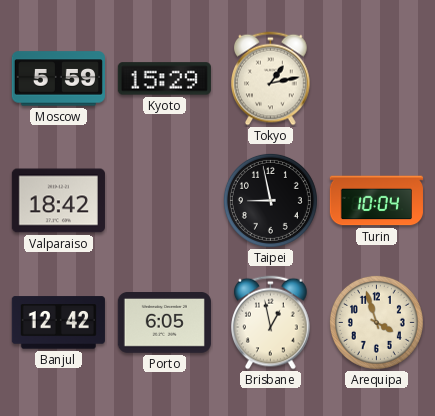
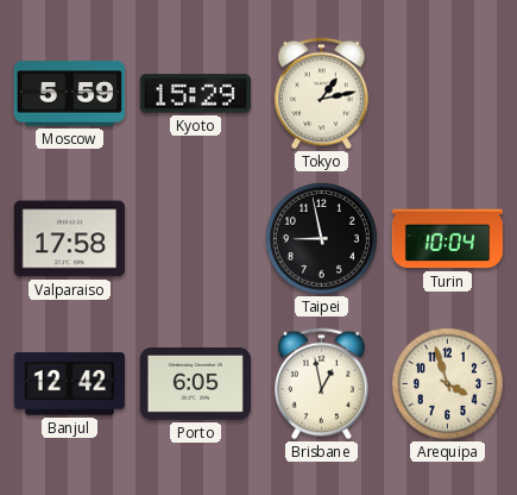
Valparaiso: 18:42 -> 17:58
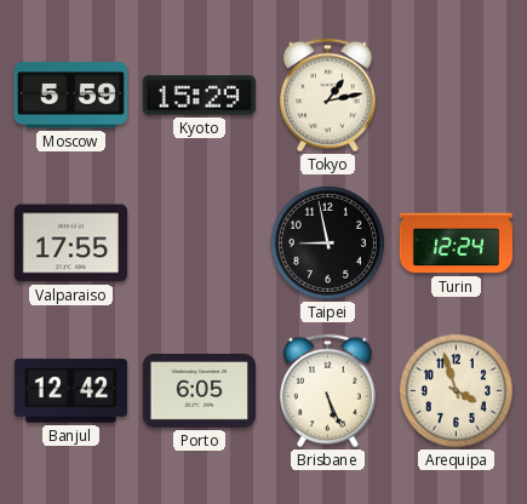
Valparaiso: 17:58 -> 17:55
Turin: 10:04 -> 12:24
Brisbane: 12:58 -> 5:26
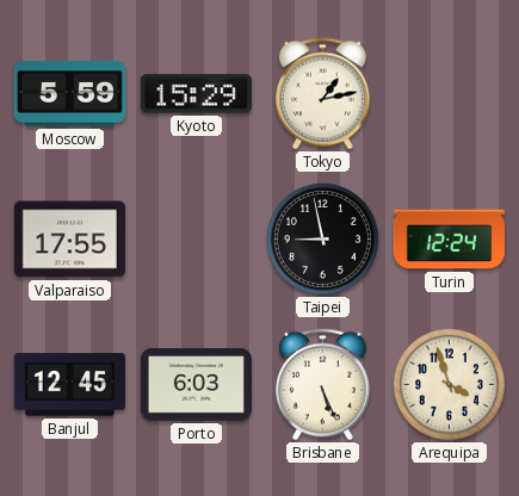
Banjul: 12:42 -> 12:45
Porto: 6:05 -> 6:03
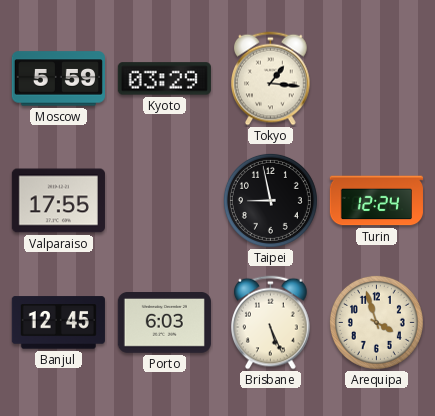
Kyoto: 15:29 -> 03:29
Tokyo: 1:13 -> 1:16
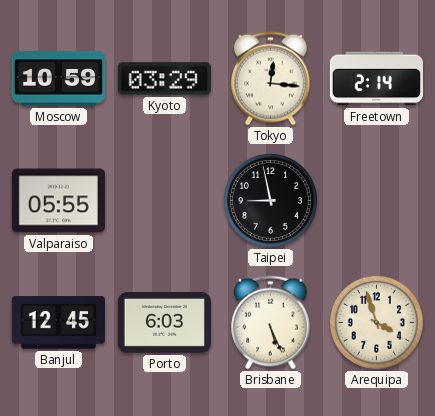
Moscow: 5:59 -> 10:59
Tokyo: 1:16 -> 12:16
Freetown: none -> 2:14
Valparaiso: 17:55 -> 05:55
Turin: 12:24 -> none
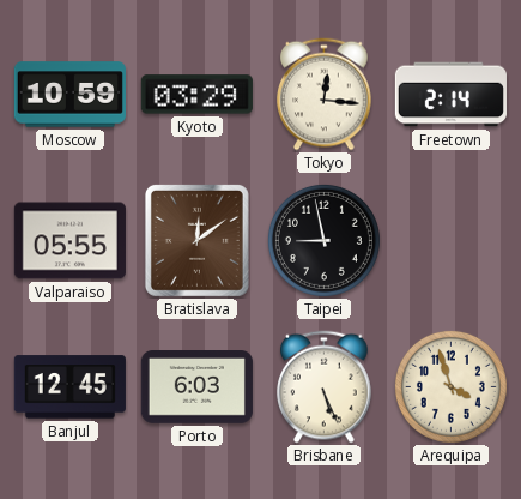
Bratislava: none -> 12:09
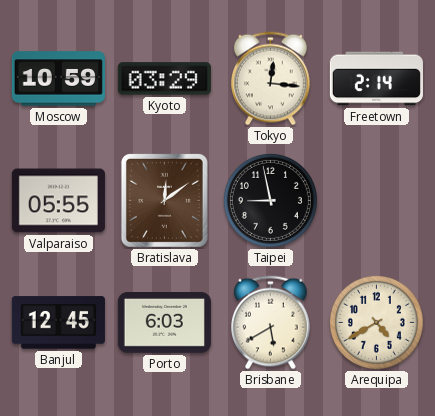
Brisbane: 5:26 -> 5:40
Arequipa: 3:57 -> 4:40
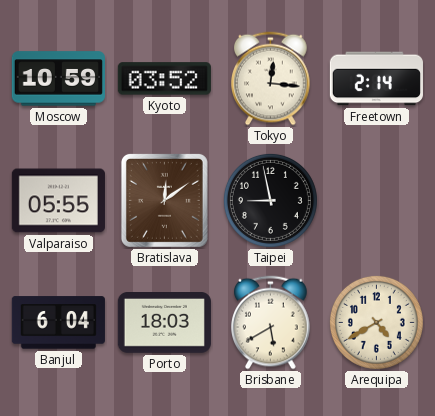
Kyoto: 03:29 -> 03:52
Banjul: 12:45 -> 6:04
Porto: 6:03 -> 18:03
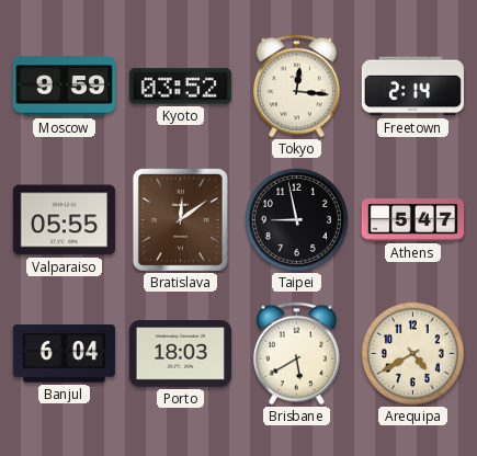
Moscow: 10:59 -> 9:59
Athens: none -> 5:47
